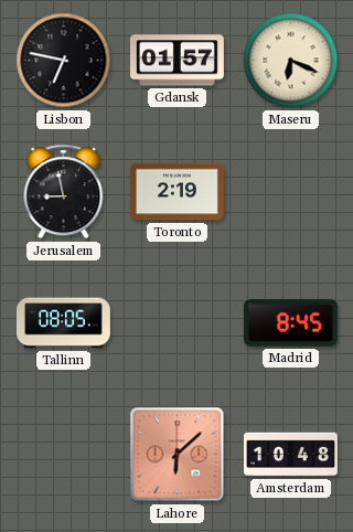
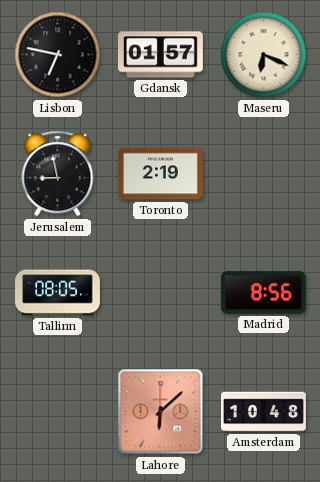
Madrid: 8:45 -> 8:56
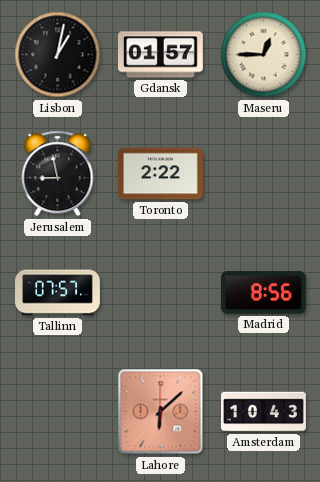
Lisbon: 6:47 -> 1:02
Maseru: 6:19 -> 12:45
Toronto: 2:19 -> 2:22
Tallinn: 08:05 -> 07:57
Amsterdam: 10:48 -> 10:43
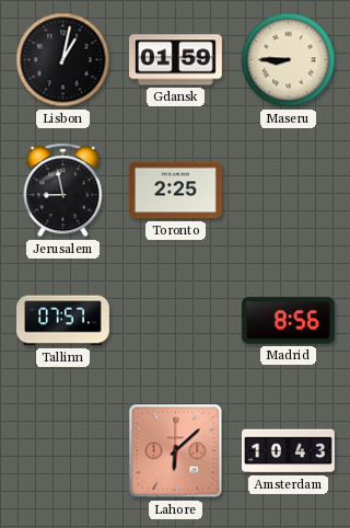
Gdansk: 01:57 -> 01:59
Maseru: 12:45 -> 8:45
Toronto: 2:22 -> 2:25
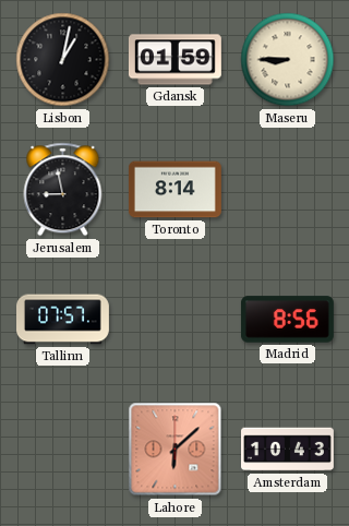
Toronto: 2:25 -> 8:14
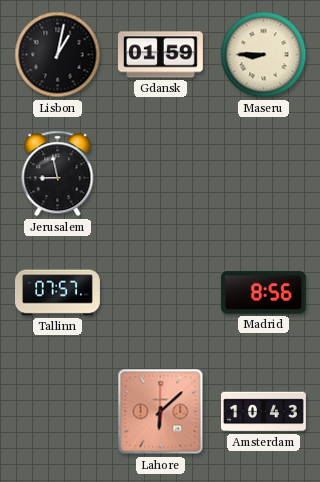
Toronto: 8:14 -> none
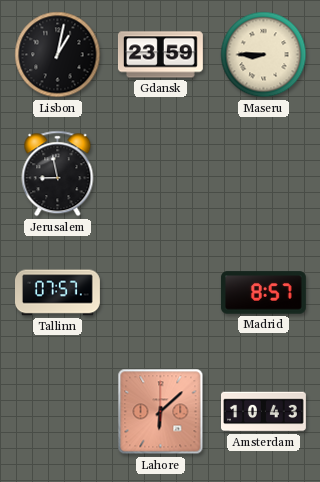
Gdansk: 01:59 -> 23:59
Madrid: 8:56 -> 8:57
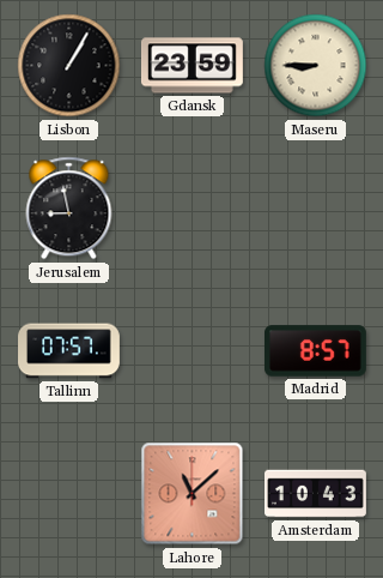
Lisbon: 1:02 -> 1:05
Lahore: 6:08 -> 11:08
